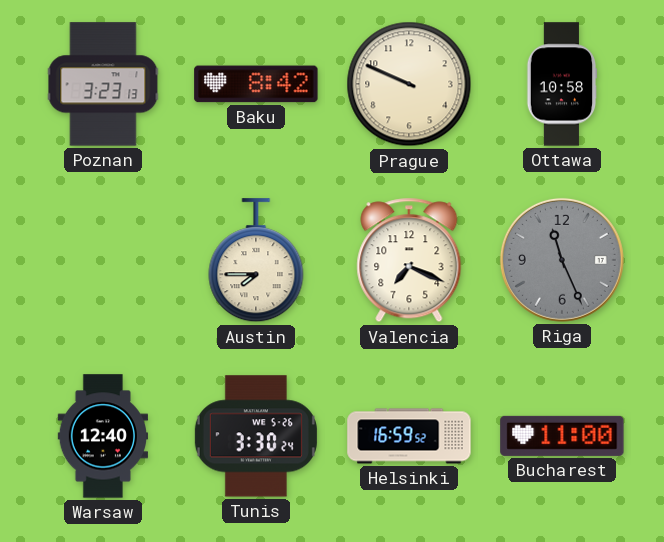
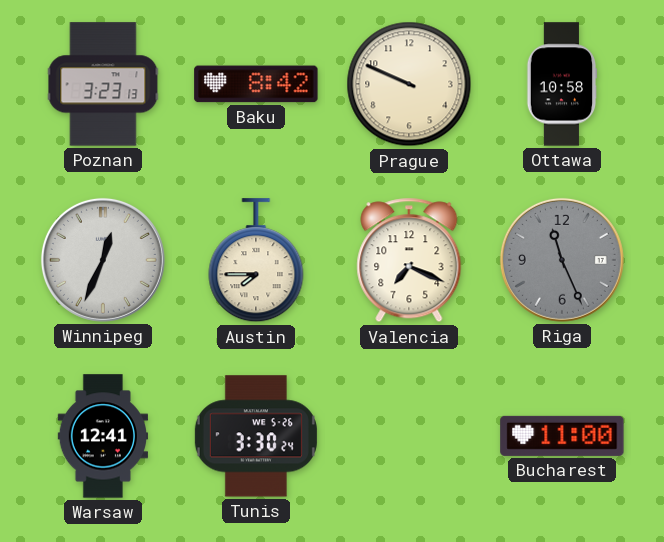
Winnipeg: none -> 12:34
Warsaw: 12:40 -> 12:41
Helsinki: 16:59 -> none
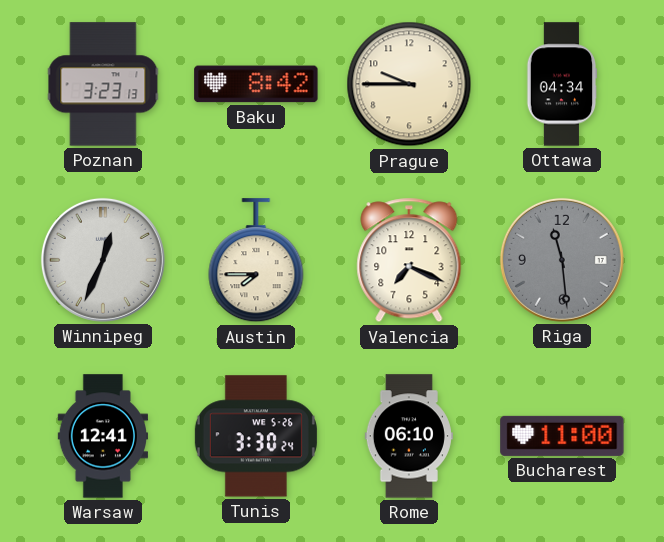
Prague: 9:49 -> 9:45
Ottawa: 10:58 -> 04:34
Riga: 11:26 -> 11:29
Rome: none -> 06:10
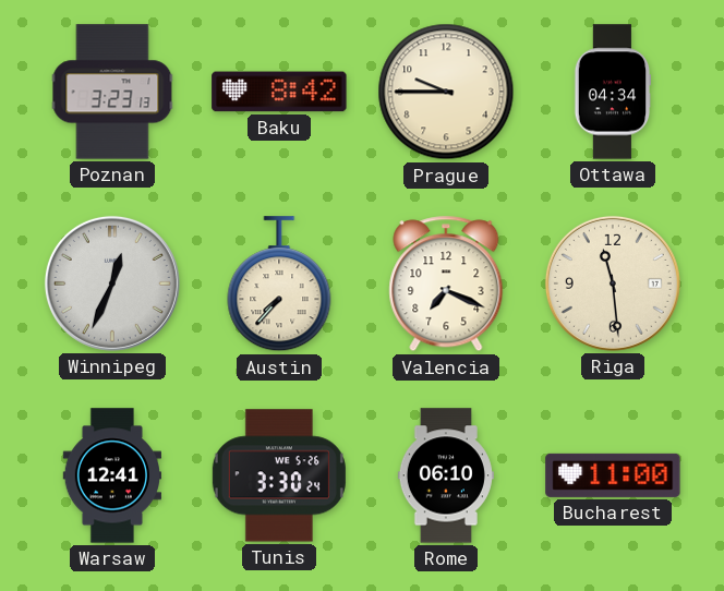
Austin: 7:45 -> 7:37
Riga dial: grey -> cream
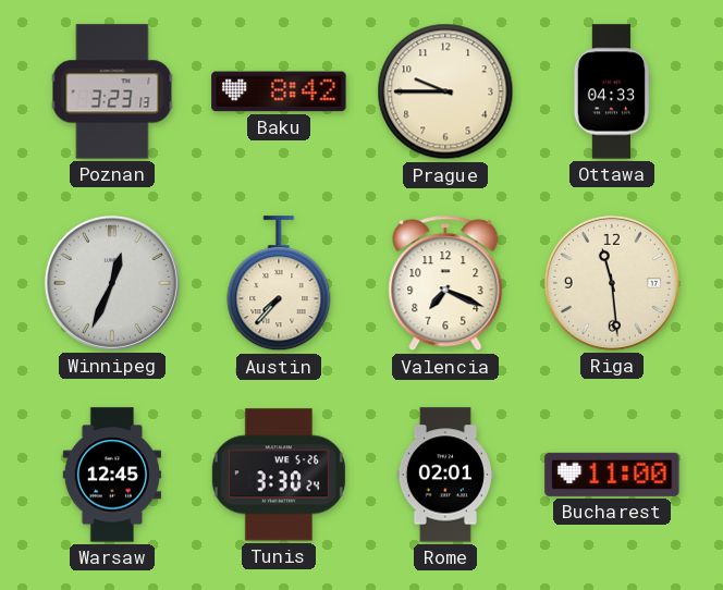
Ottawa: 04:34 -> 04:33
Warsaw: 12:41 -> 12:45
Rome: 06:10 -> 02:01
